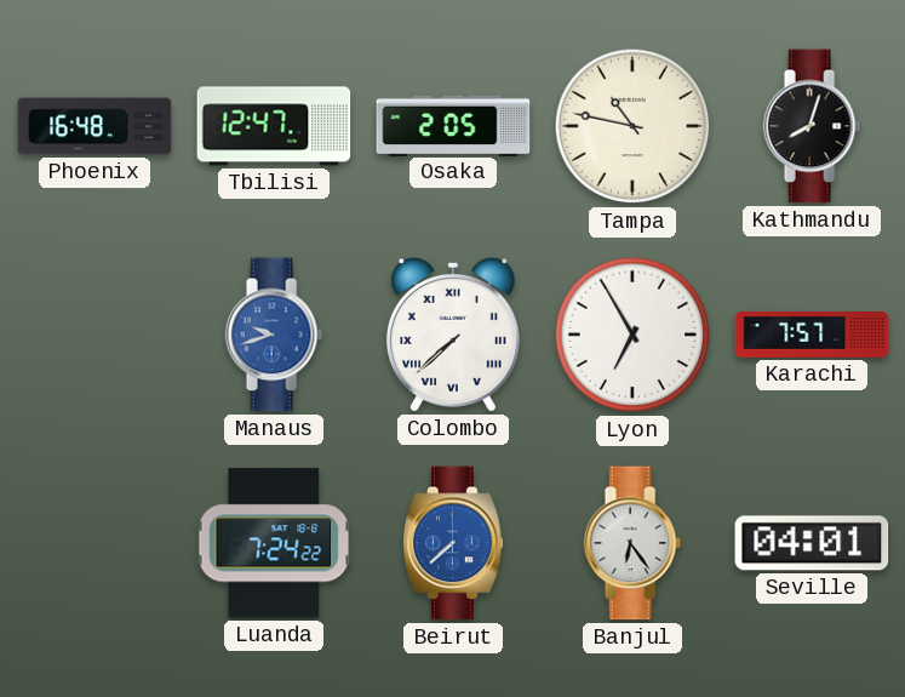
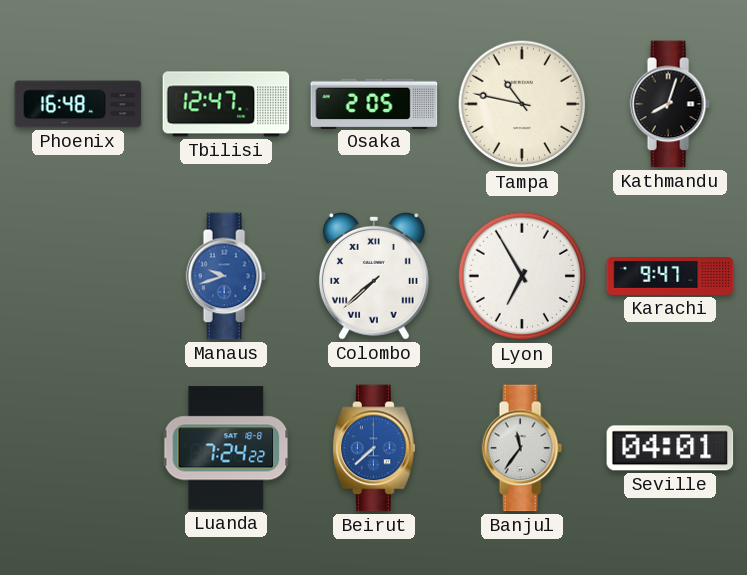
Karachi: 7:57 -> 9:47
Banjul: 6:24 -> 11:36
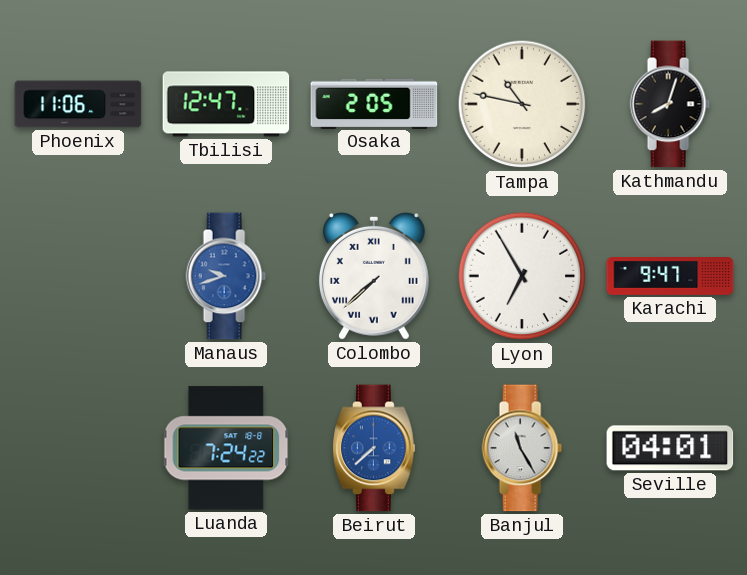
Phoenix: 16:48 -> 11:06
Banjul: 11:36 -> 11:25
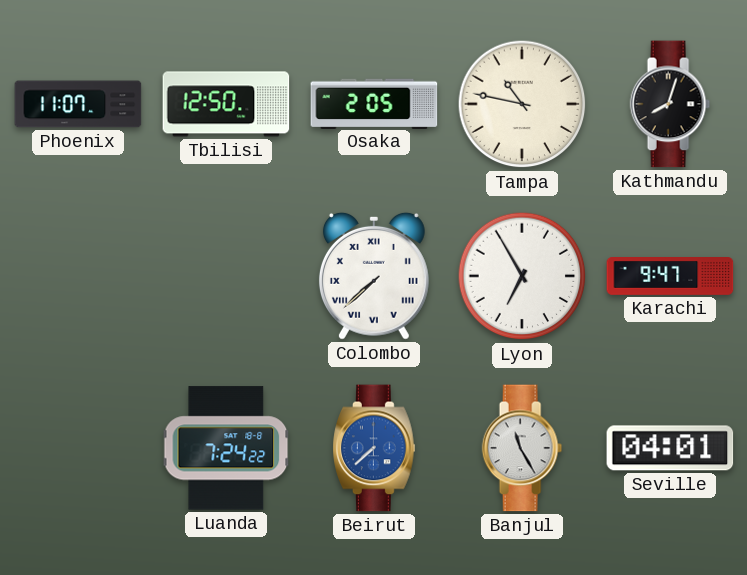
Phoenix: 11:06 -> 11:07
Tbilisi: 12:47 -> 12:50
Manaus: 9:42 -> none
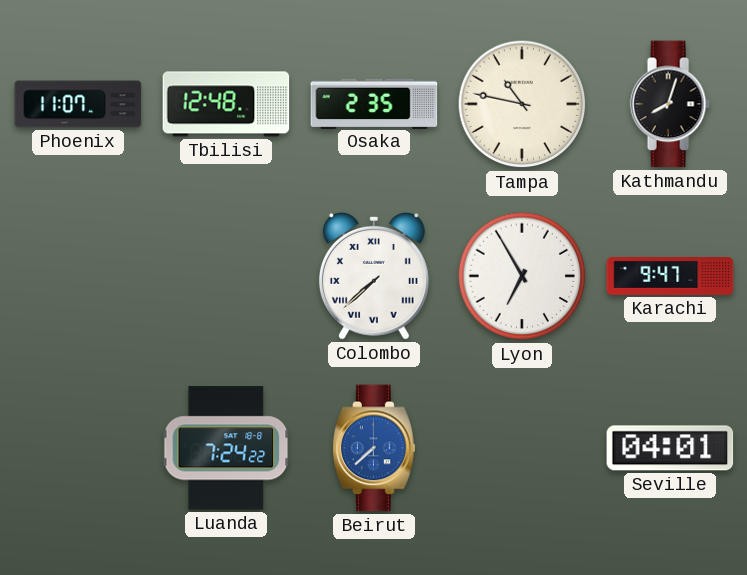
Tbilisi: 12:50 -> 12:48
Osaka: 2:05 -> 2:35
Banjul: 11:25 -> none
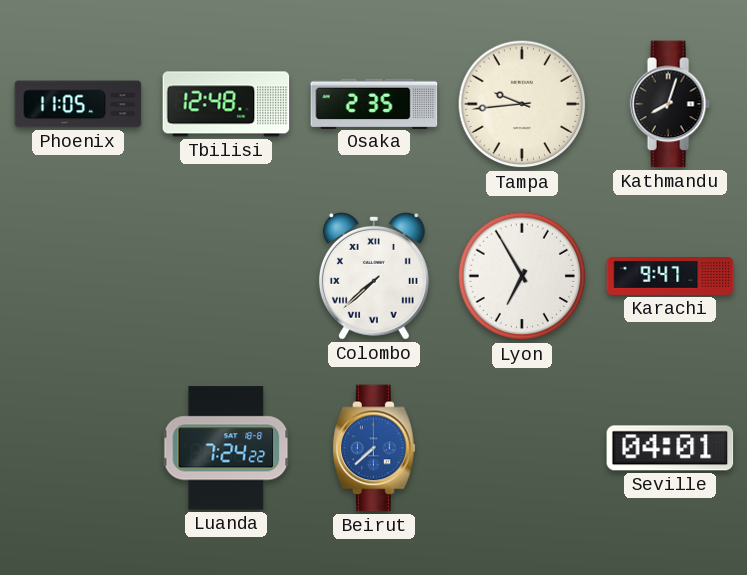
Phoenix: 11:07 -> 11:05
Tampa: 10:47 -> 9:44
